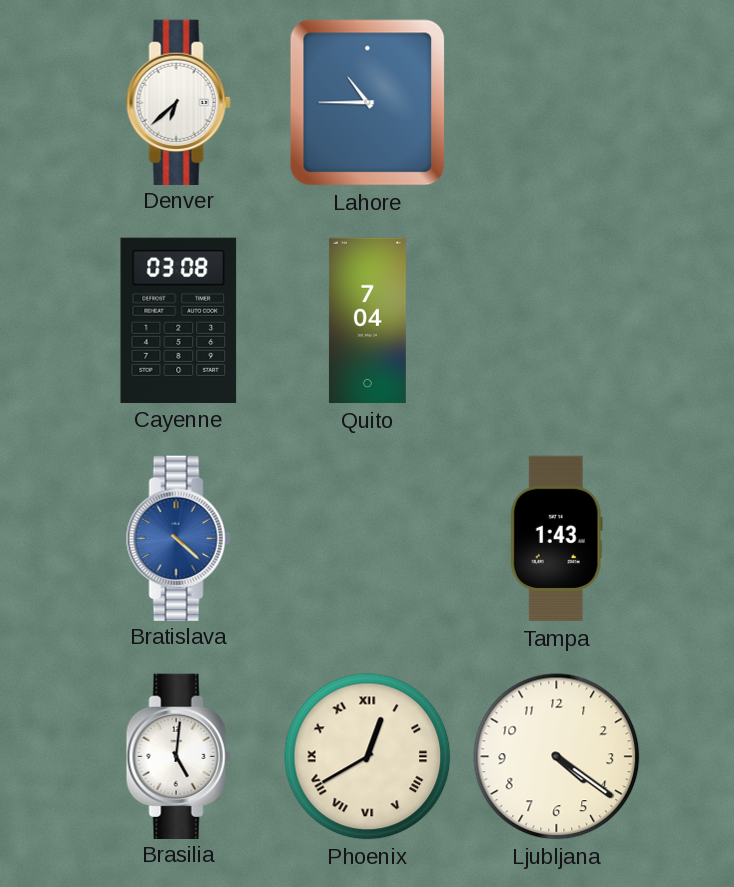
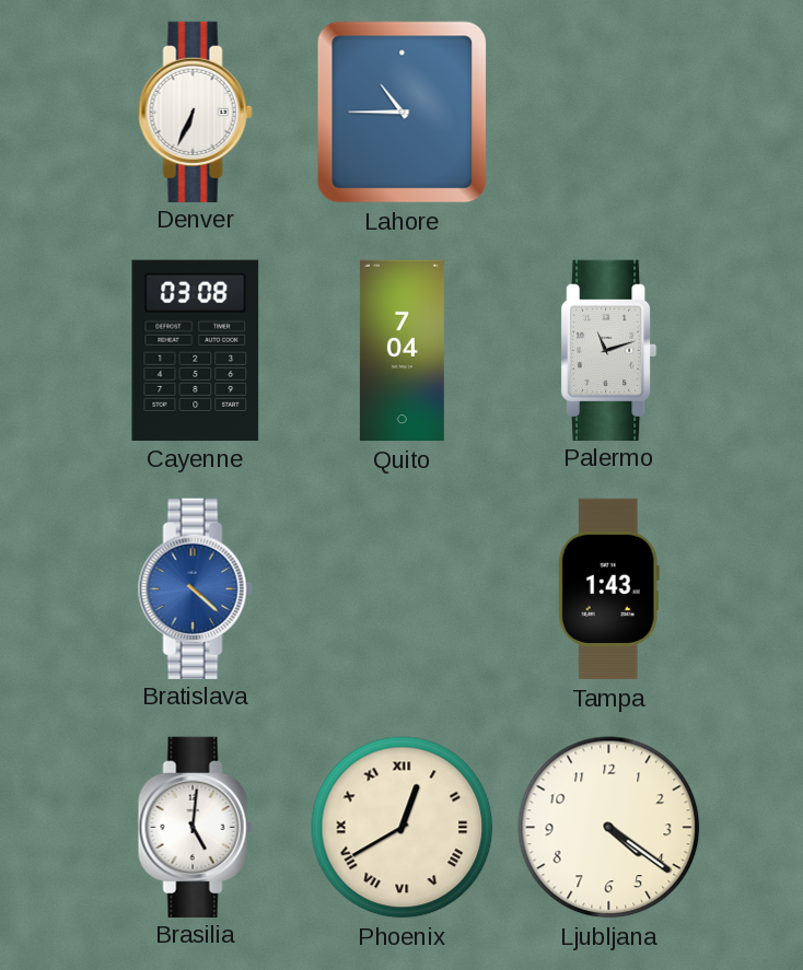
Denver: 6:38 -> 6:34
Palermo: none -> 11:12
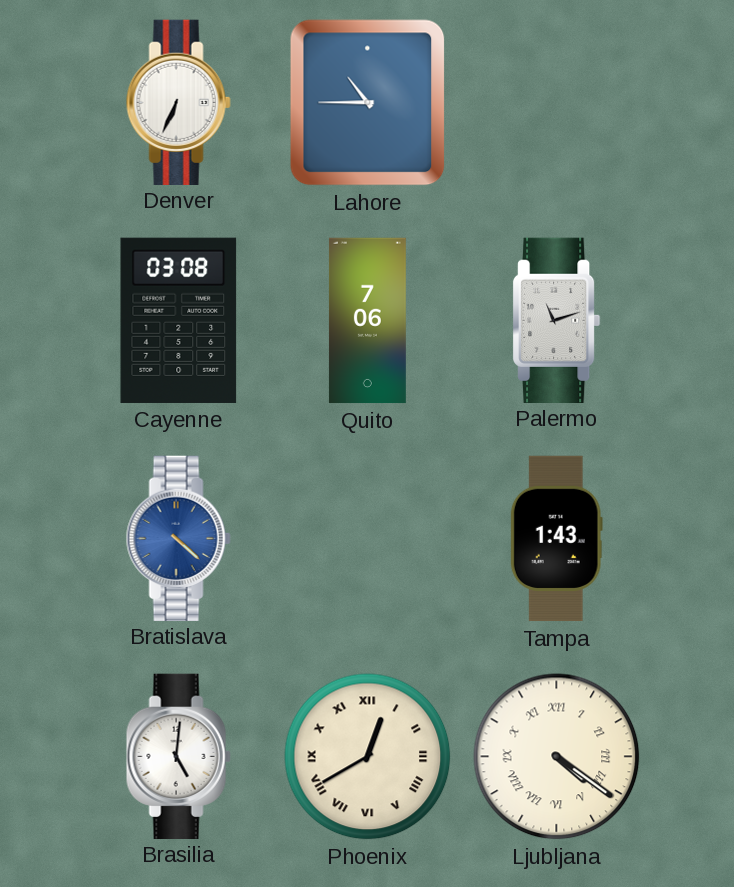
Quito: 7:04 -> 7:06
Ljubljana numerals: Arabic -> Roman
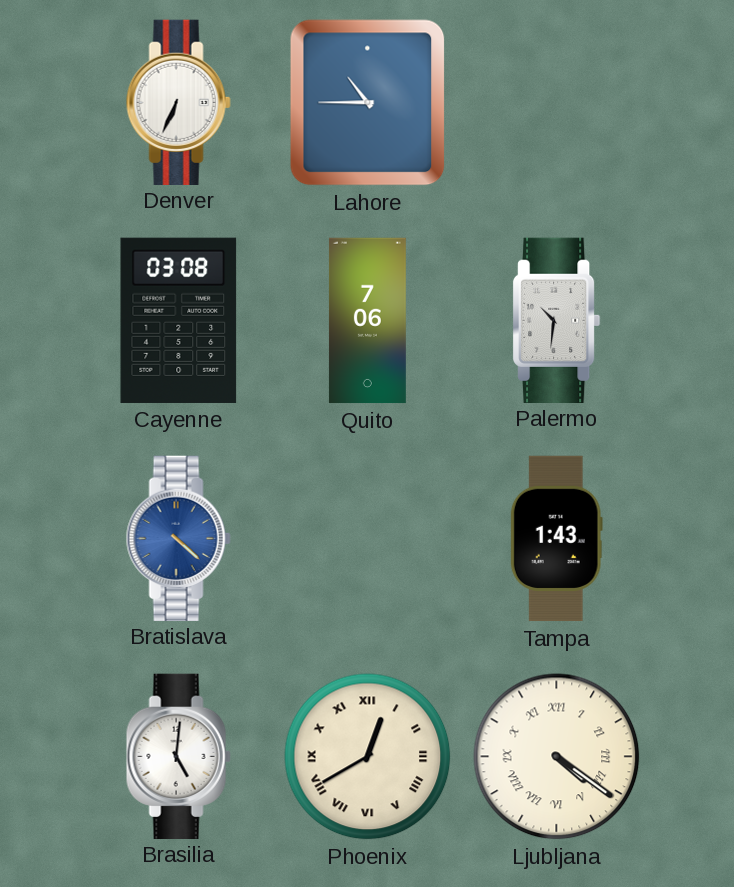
Palermo: 11:12 -> 10:31
